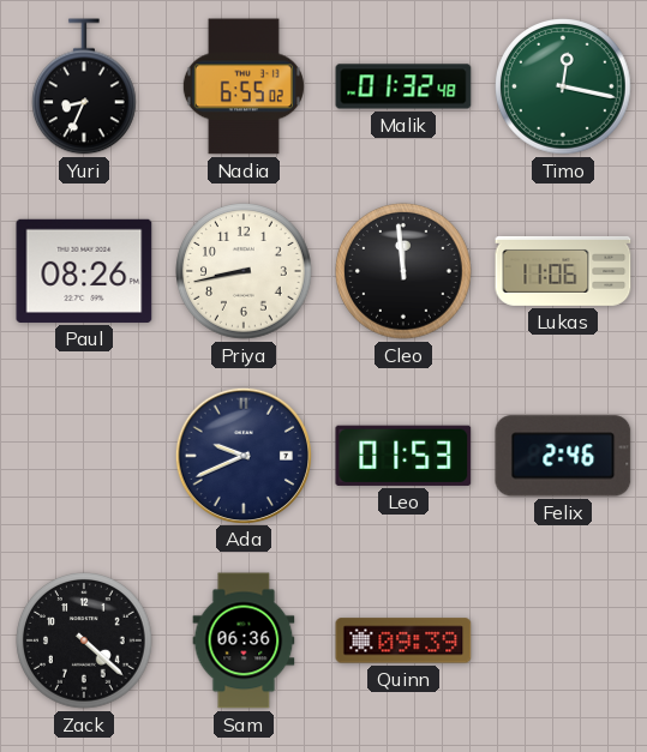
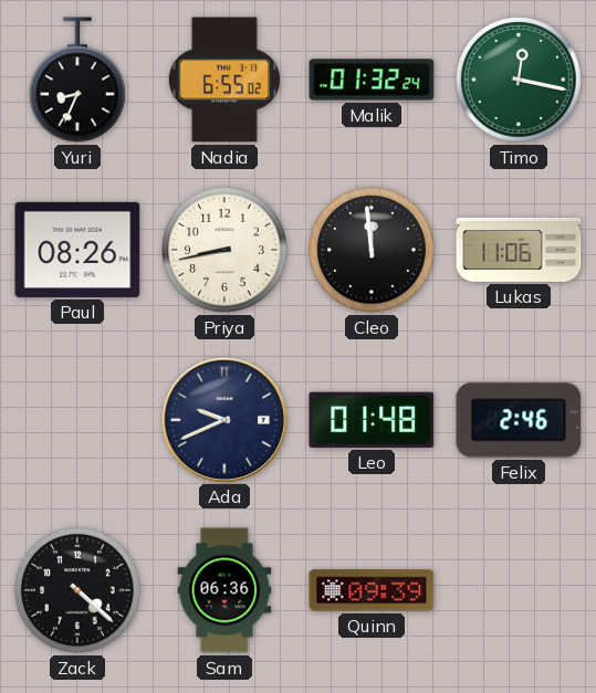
Malik: 01:32:48 -> 01:32:24
Leo: 01:53 -> 01:48
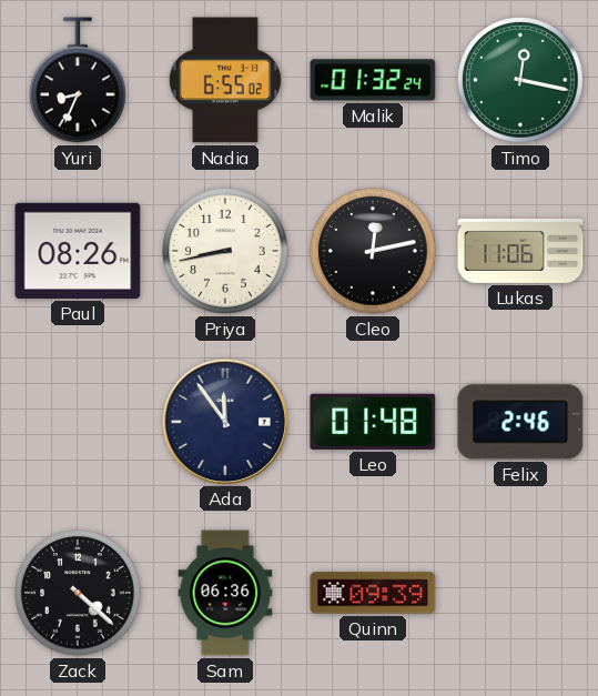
Cleo: 11:59 -> 12:13
Ada: 9:41 -> 11:54
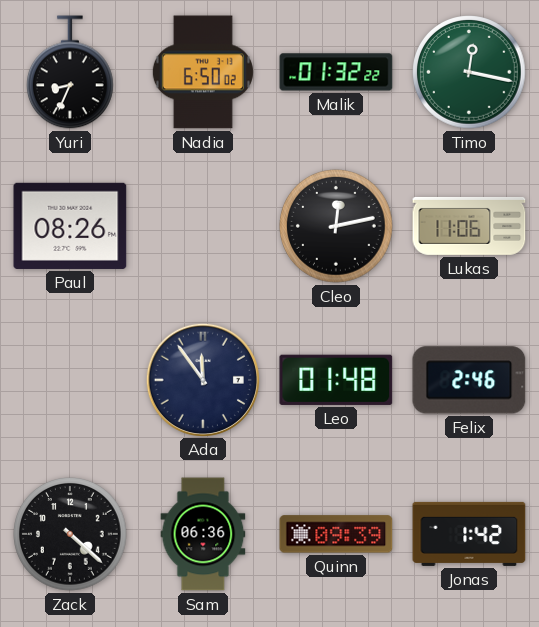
Nadia: 6:55 -> 6:50
Malik: 01:32:24 -> 01:32:22
Priya: 8:43 -> none
Jonas: none -> 1:42
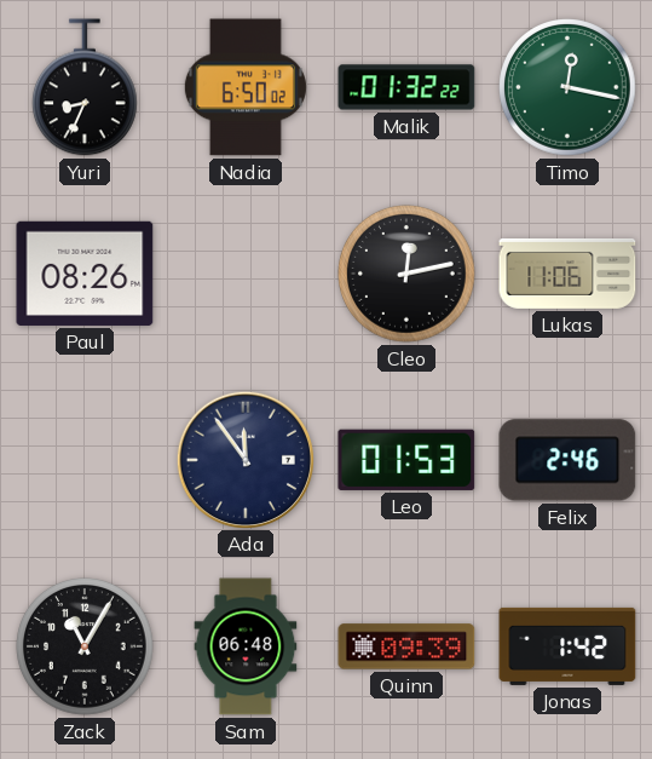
Leo: 01:48 -> 01:53
Zack: 4:22 -> 11:05
Sam: 06:36 -> 06:48
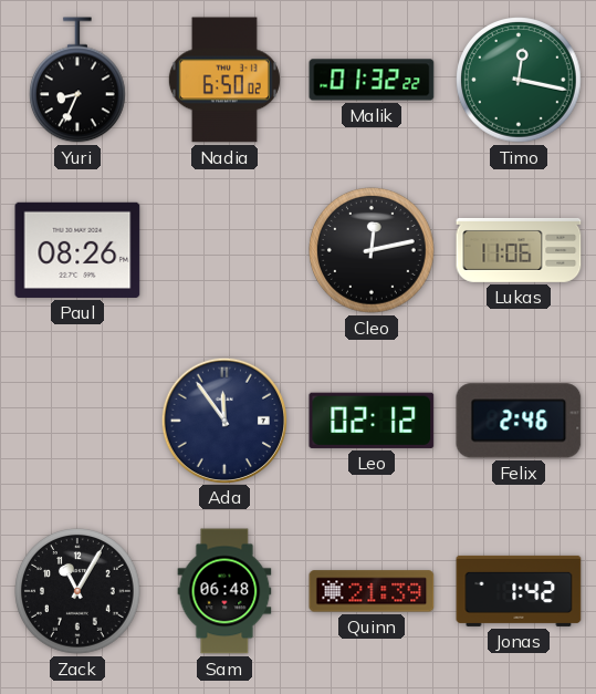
Leo: 01:53 -> 02:12
Quinn: 09:39 -> 21:39
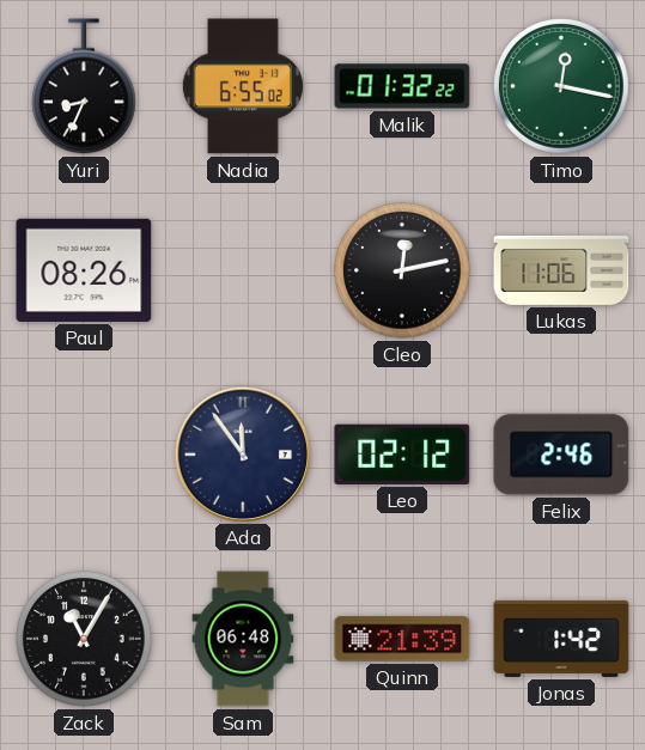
Nadia: 6:50 -> 6:55
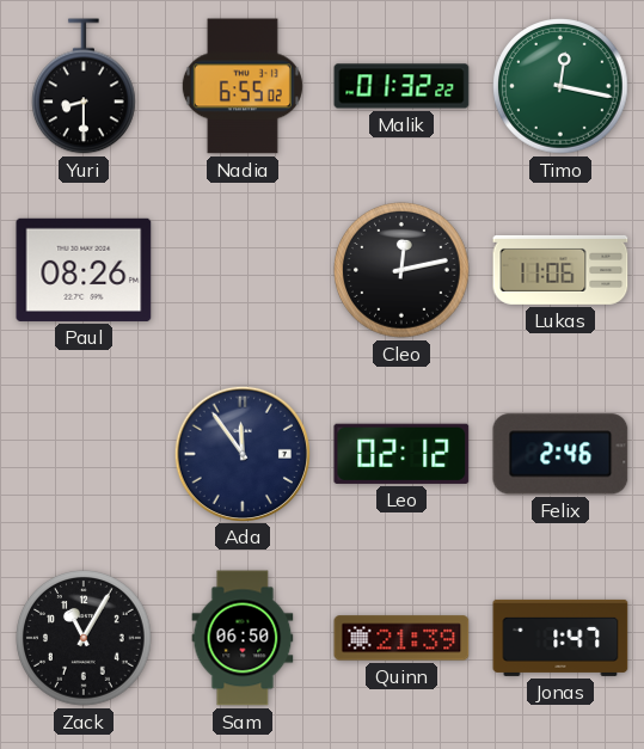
Yuri: 8:34 -> 8:30
Sam: 06:48 -> 06:50
Jonas: 1:42 -> 1:47
